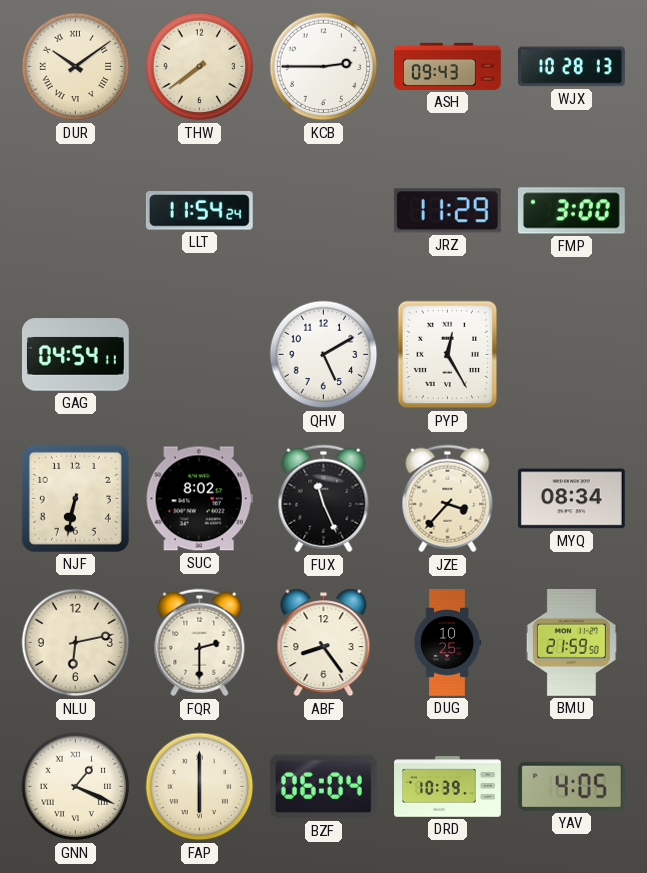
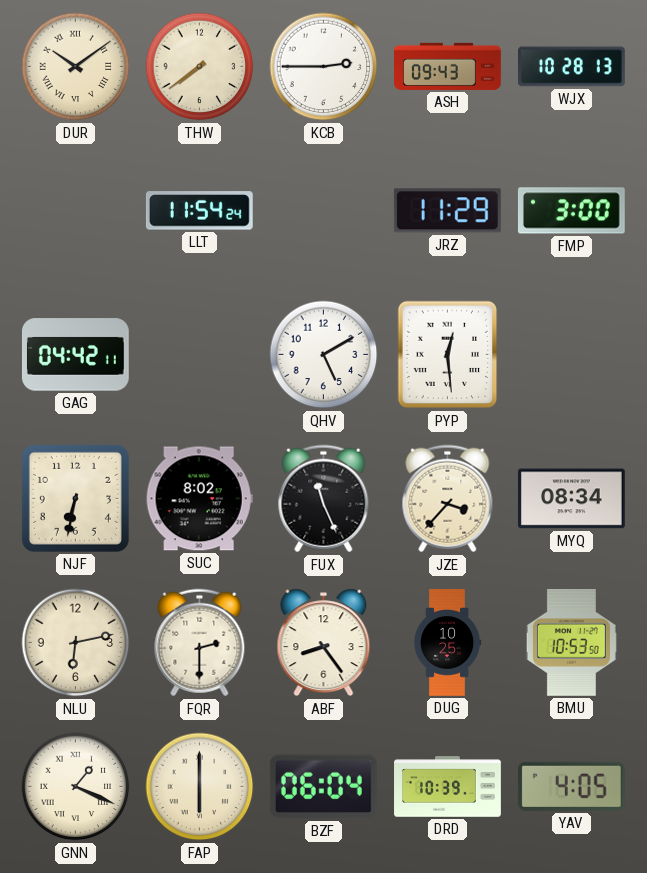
GAG: 04:54 -> 04:42
PYP: 12:25 -> 12:29
BMU: 21:59 -> 10:53
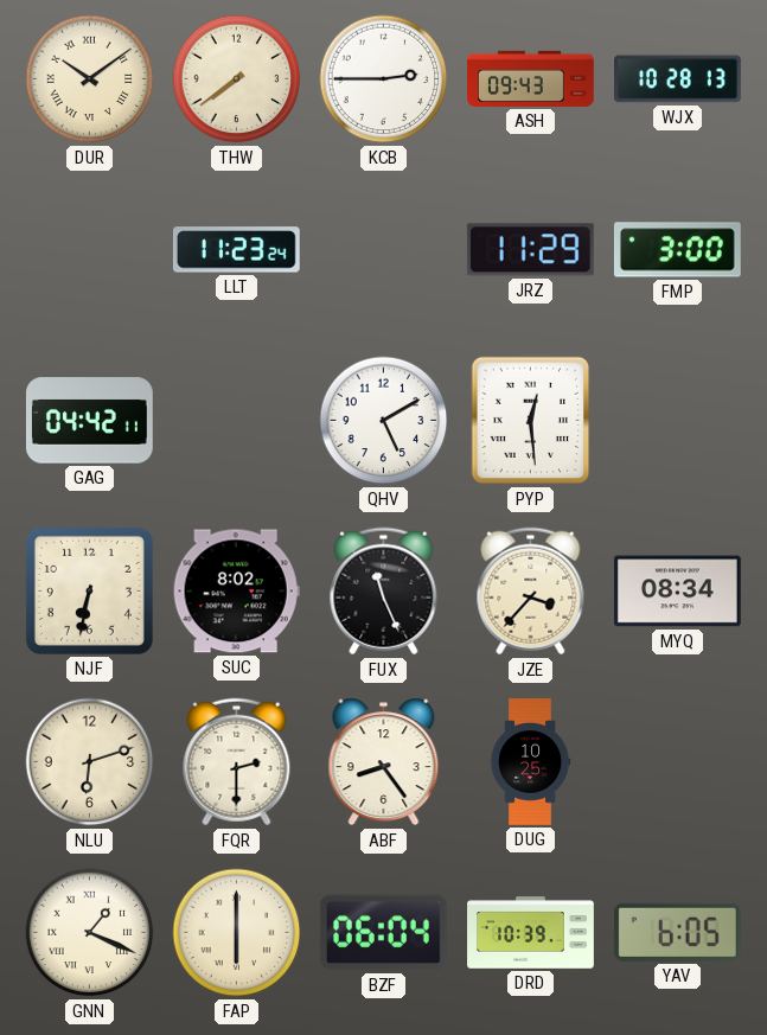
LLT: 11:54 -> 11:23
NLU: 6:13 -> 6:12
BMU: 10:53 -> none
YAV: 4:05 -> 6:05
